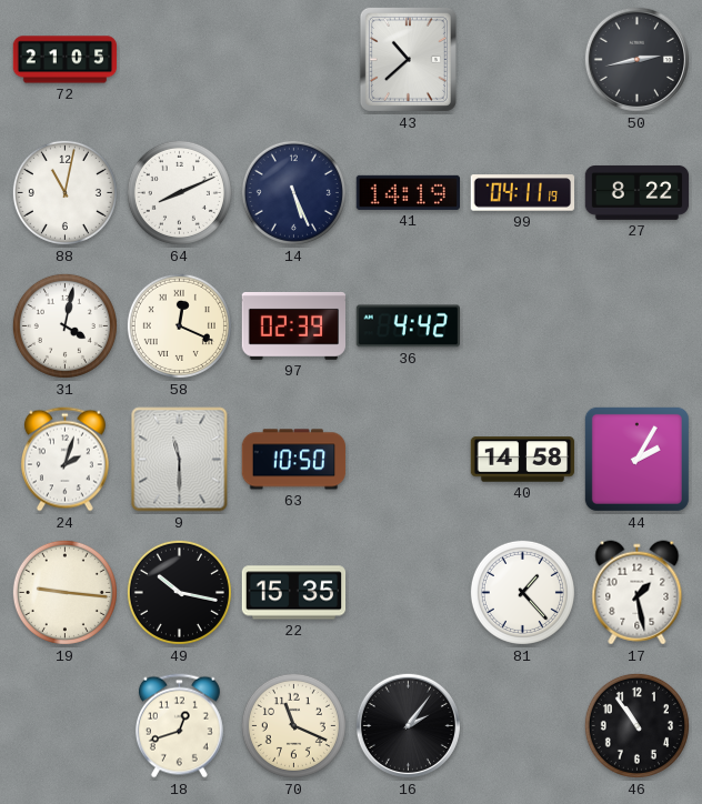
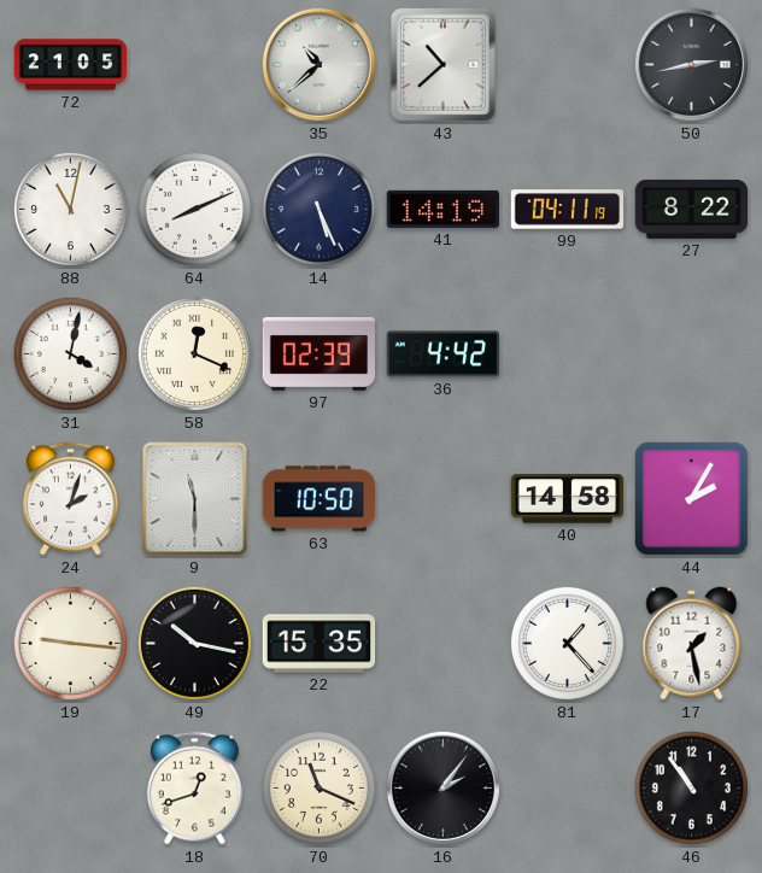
35: none -> 10:38
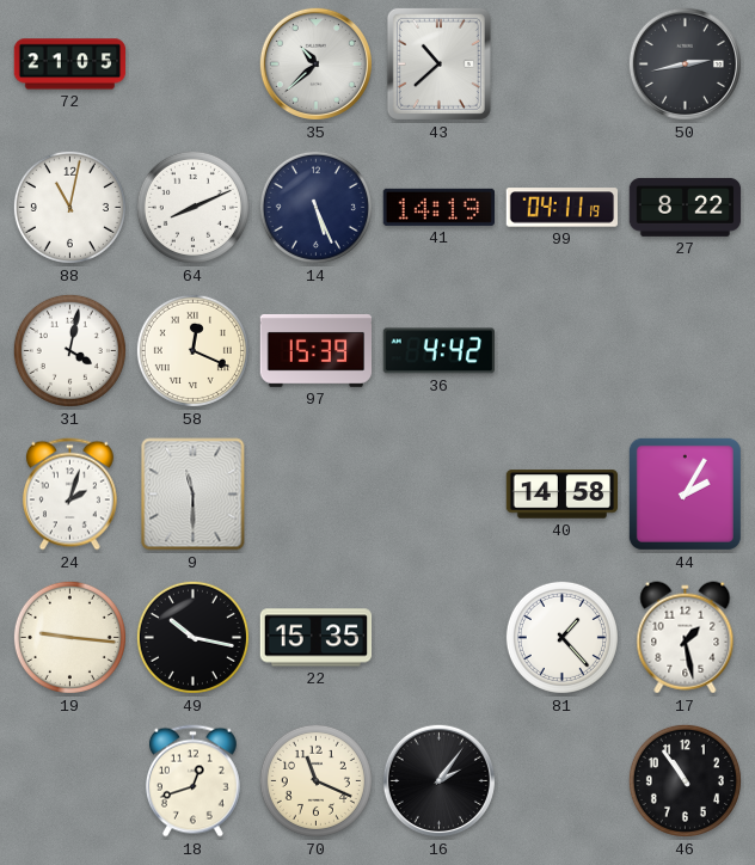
97: 02:39 -> 15:39
63: 10:50 -> none
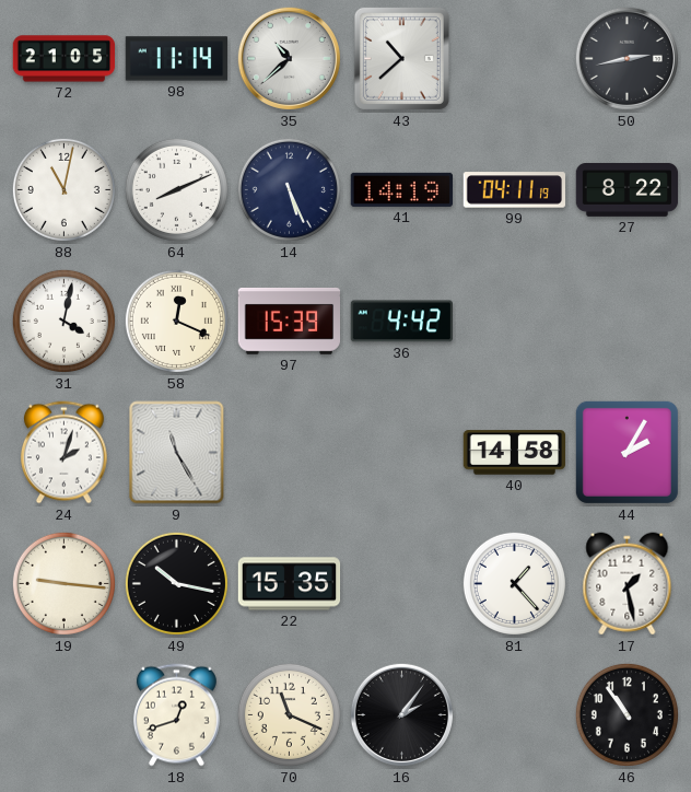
98: none -> 11:14
9: 11:30 -> 11:25
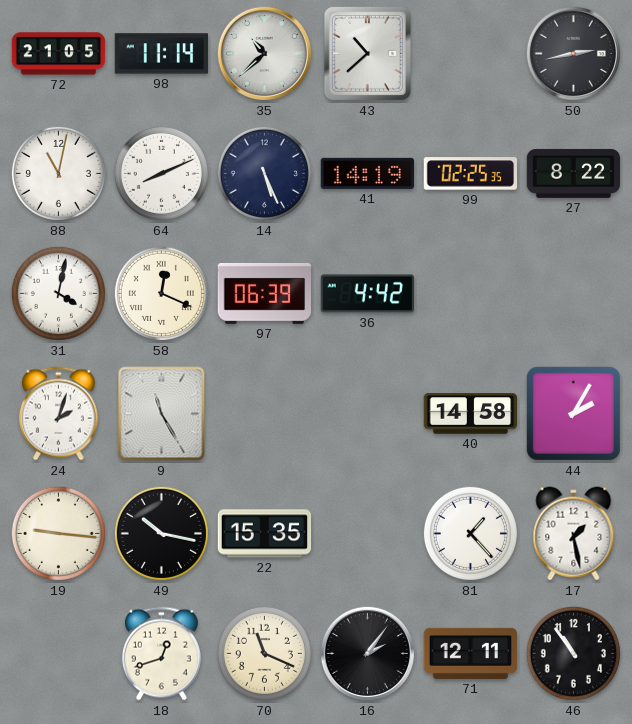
99: 04:11 -> 02:25
97: 15:39 -> 06:39
71: none -> 12:11
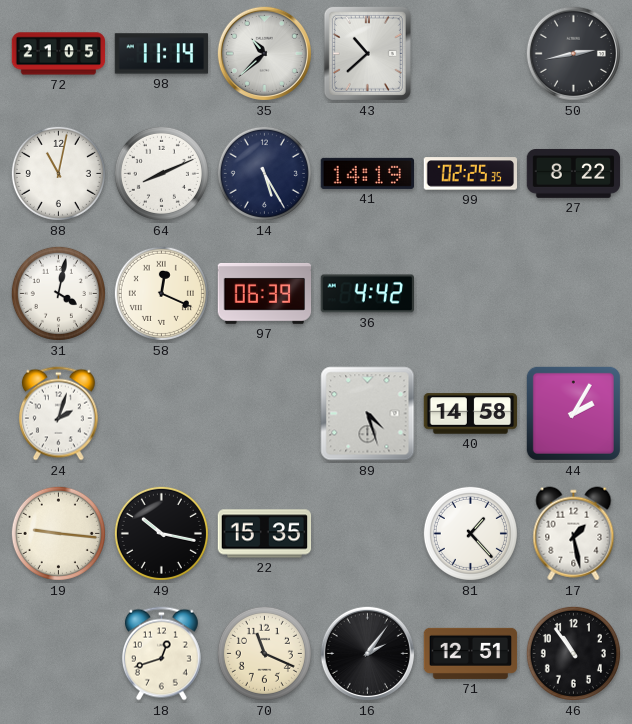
14: 5:26 -> 5:25
9: 11:25 -> none
89: none -> 4:27
71: 12:11 -> 12:51
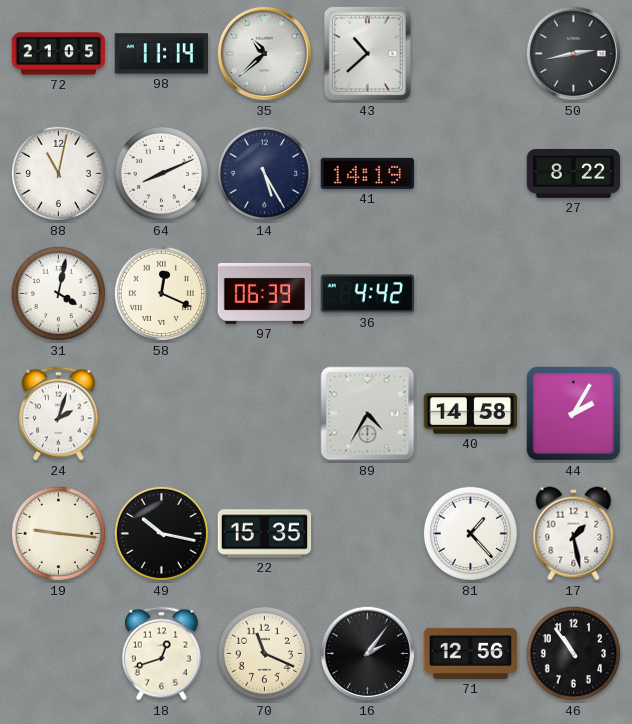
99: 02:25 -> none
89: 4:27 -> 4:35
71: 12:51 -> 12:56
